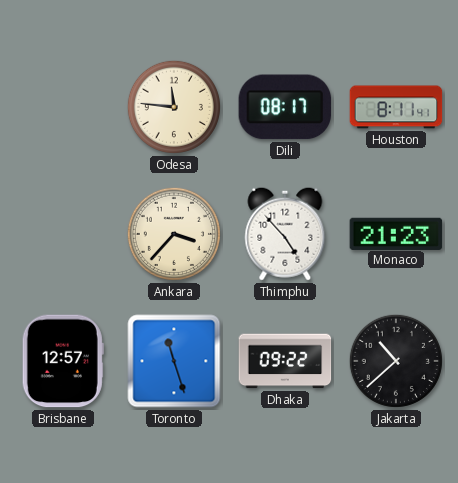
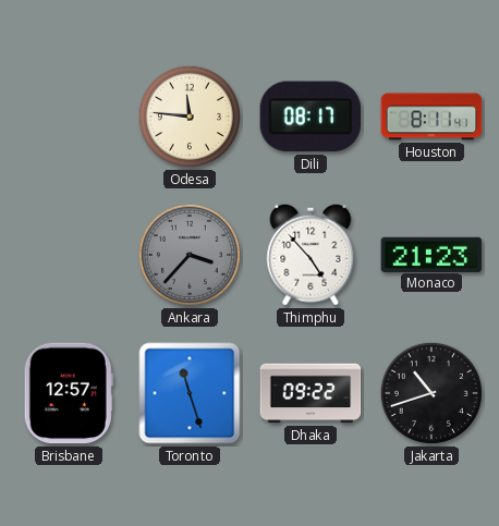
Ankara dial: cream -> grey
Jakarta: 10:38 -> 10:42
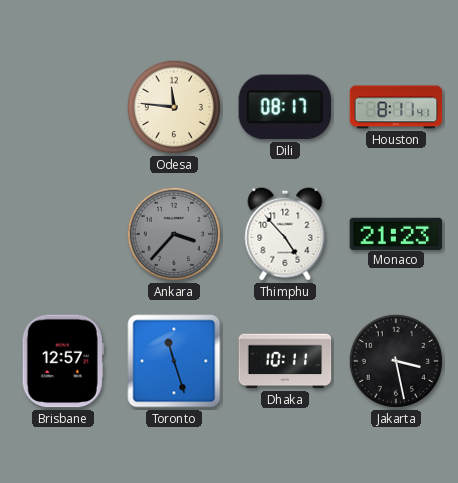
Dhaka: 09:22 -> 10:11
Jakarta: 10:42 -> 3:28
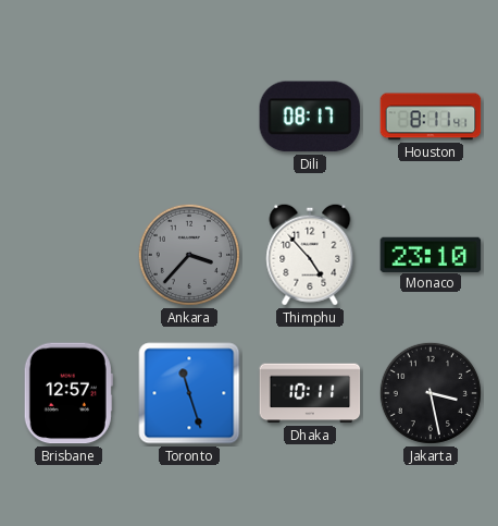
Odesa: 11:46 -> none
Monaco: 21:23 -> 23:10
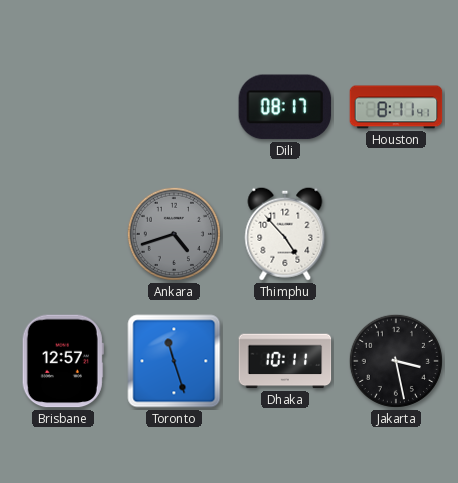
Ankara: 3:37 -> 4:42
Monaco: 23:10 -> none
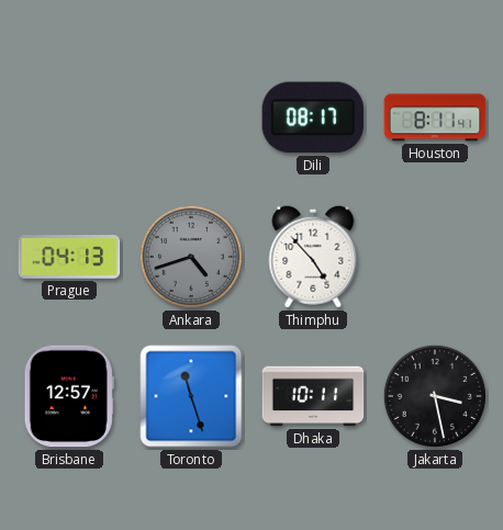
Prague: none -> 04:13
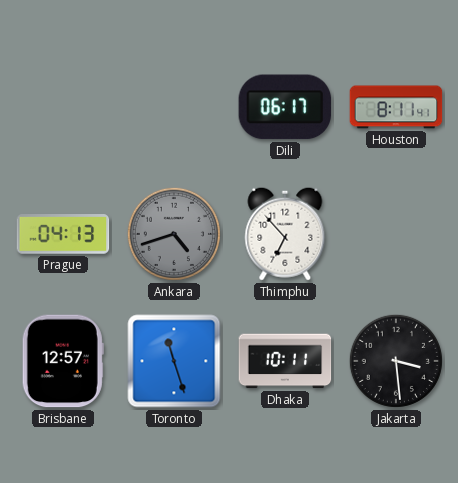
Dili: 08:17 -> 06:17
Thimphu: 4:53 -> 6:53
Jakarta: 3:28 -> 3:29
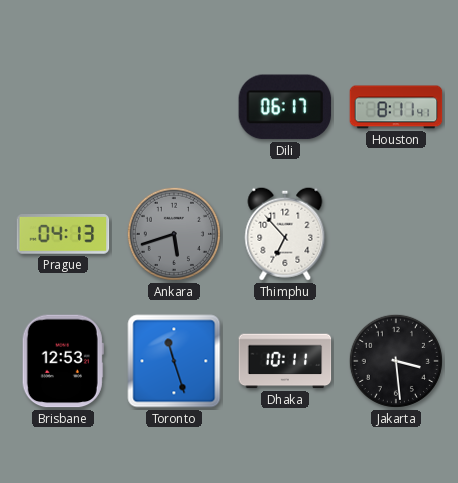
Ankara: 4:42 -> 5:42
Brisbane: 12:57 -> 12:53
